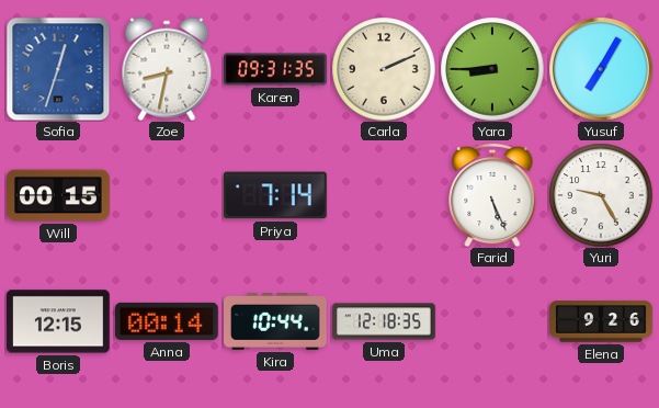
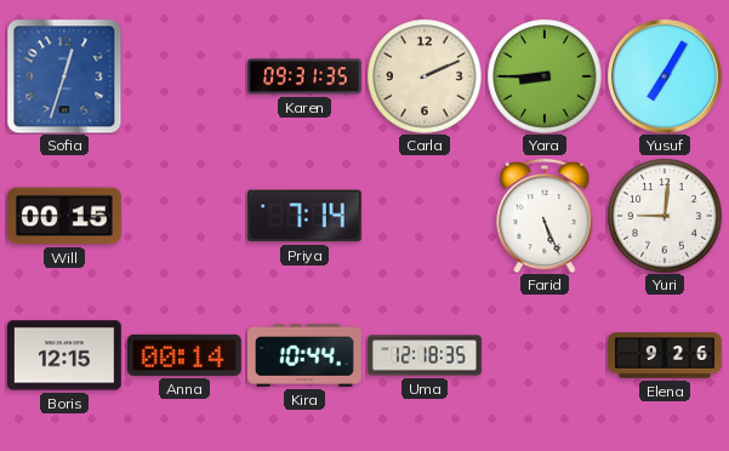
Zoe: 8:32 -> none
Yuri: 9:25 -> 9:01
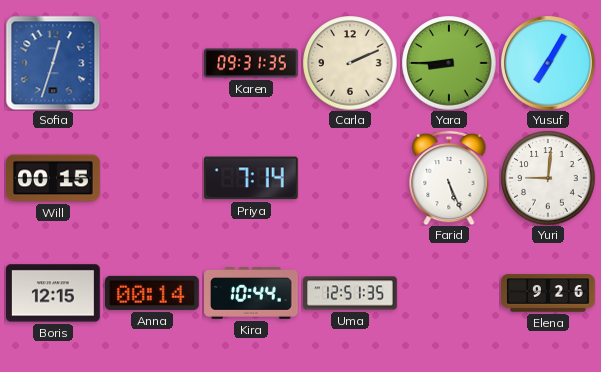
Uma: 12:18 -> 12:51
